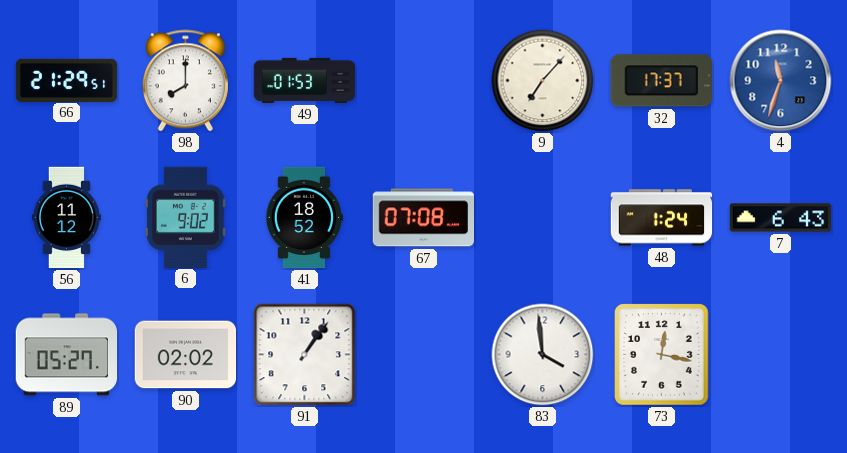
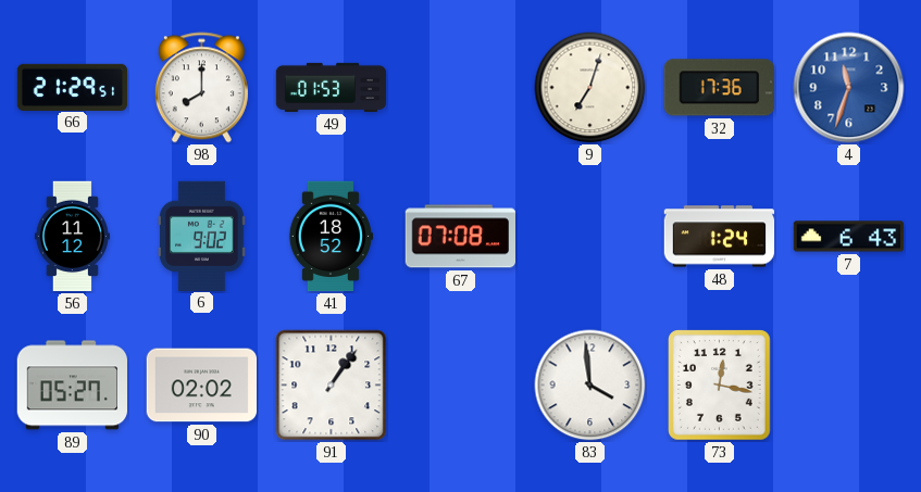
9: 7:07 -> 7:03
32: 17:37 -> 17:36
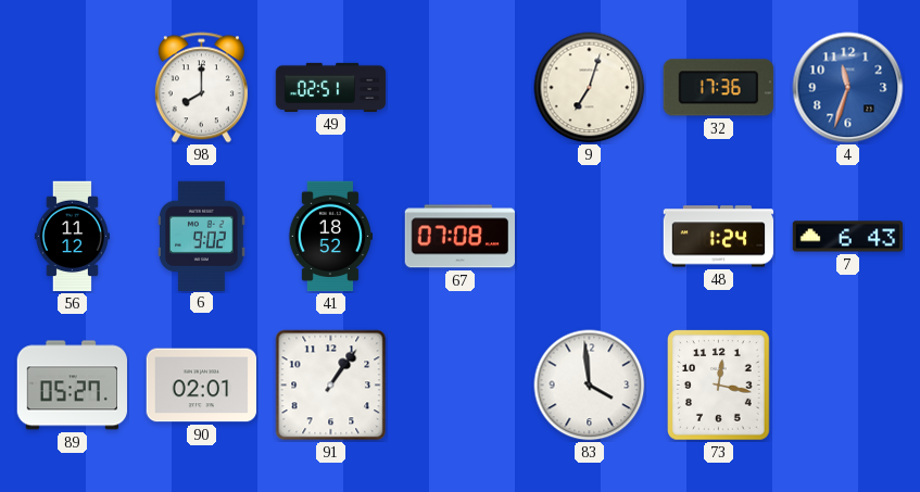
66: 21:29 -> none
49: 01:53 -> 02:51
90: 02:02 -> 02:01
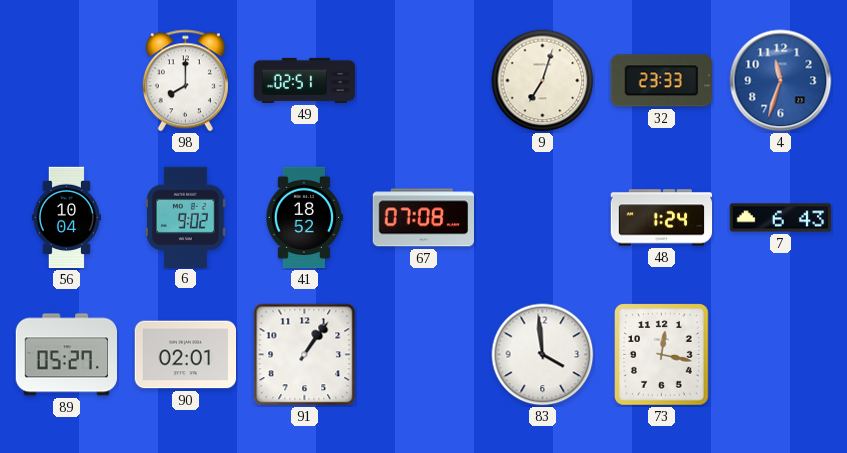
32: 17:36 -> 23:33
56: 11:12 -> 10:04
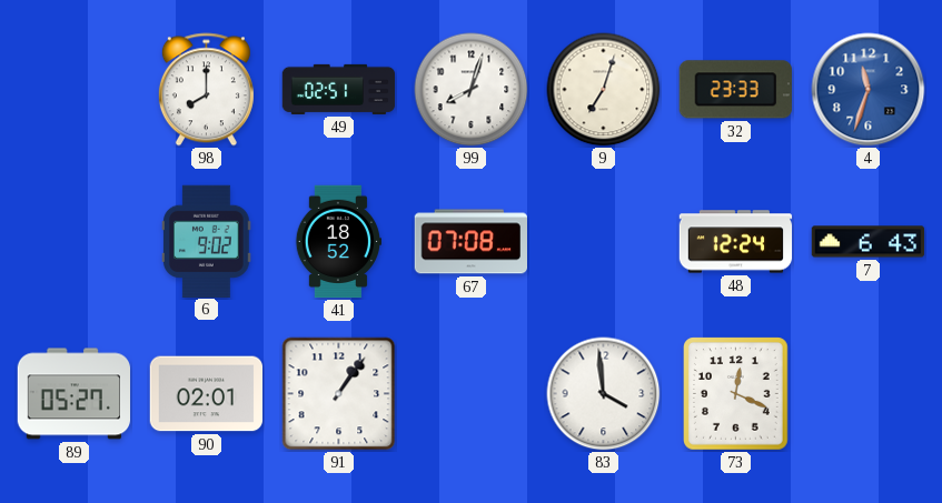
99: none -> 8:03
56: 10:04 -> none
48: 1:24 -> 12:24
73: 12:17 -> 12:19
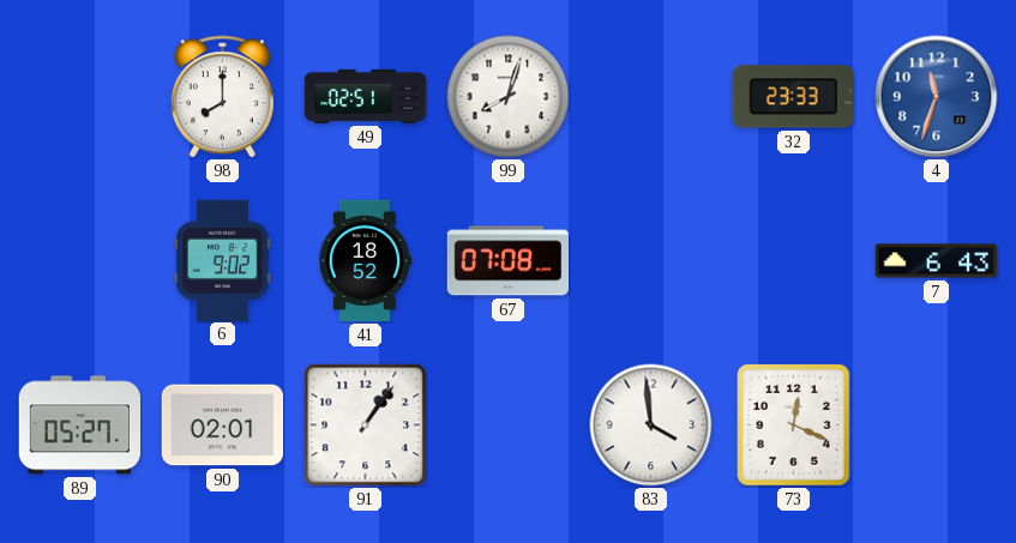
9: 7:03 -> none
48: 12:24 -> none
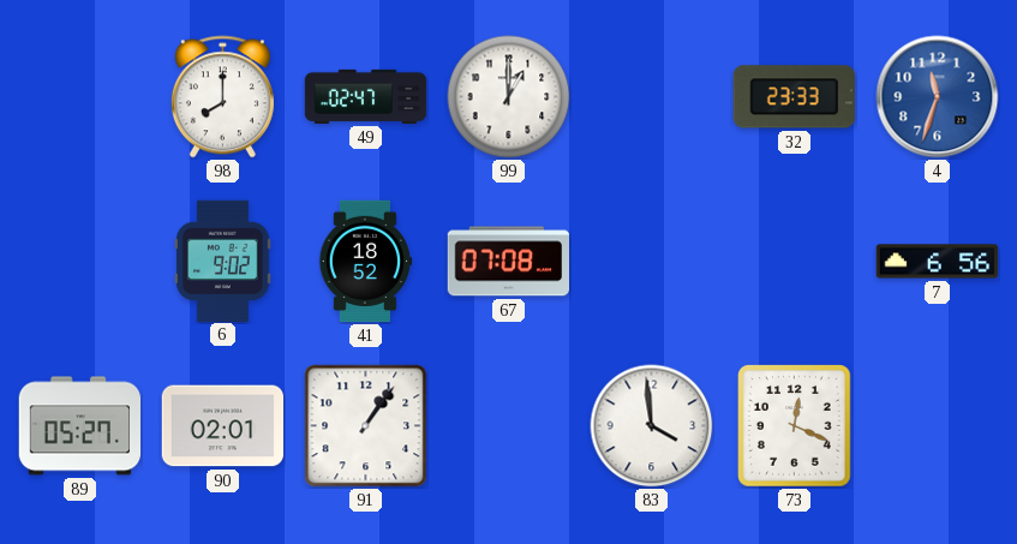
49: 02:51 -> 02:47
99: 8:03 -> 1:00
7: 6:43 -> 6:56
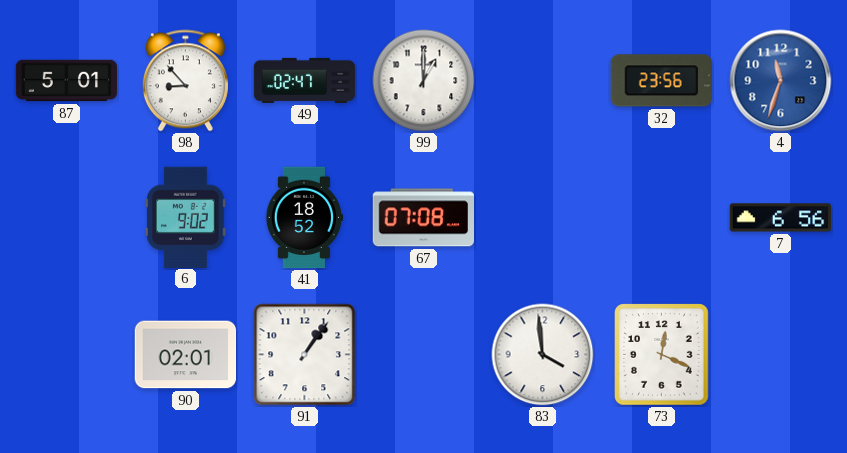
87: none -> 5:01
98: 8:00 -> 8:53
32: 23:33 -> 23:56
89: 05:27 -> none
